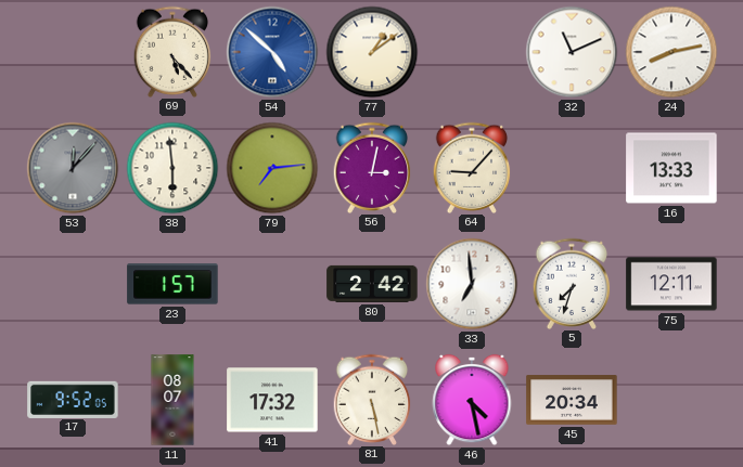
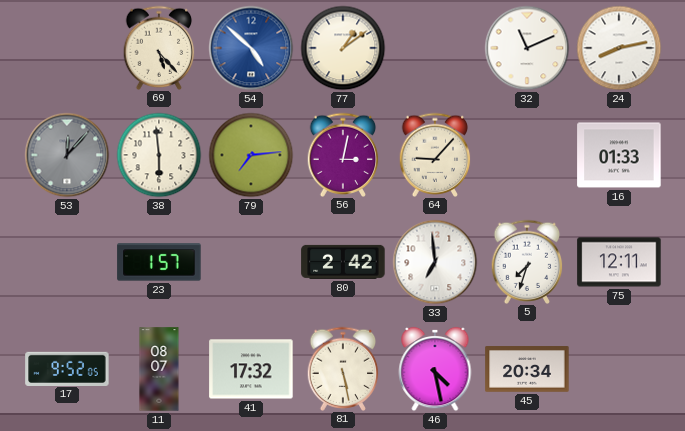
16: 13:33 -> 01:33
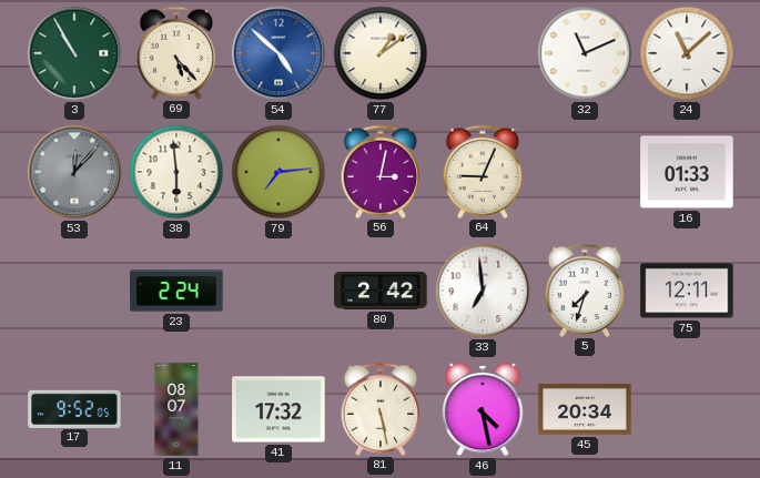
3: none -> 10:55
24: 8:13 -> 11:08
64: 9:07 -> 9:04
23: 1:57 -> 2:24
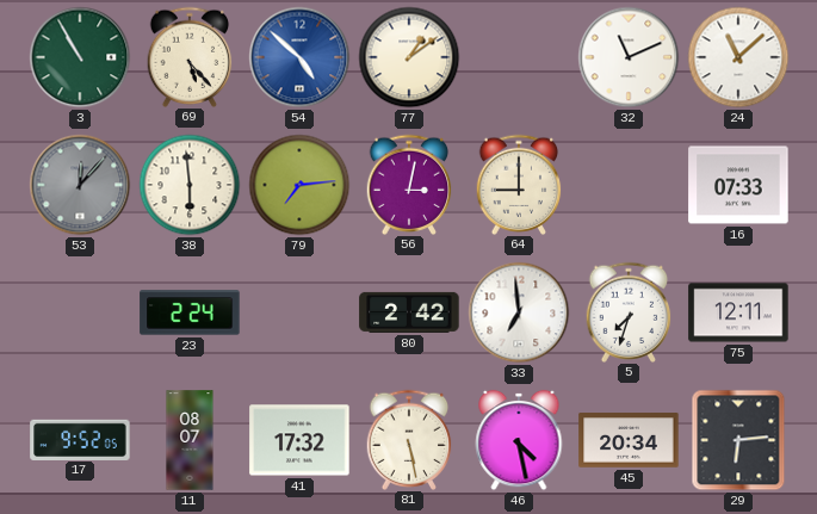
64: 9:04 -> 9:00
16: 01:33 -> 07:33
29: none -> 6:14
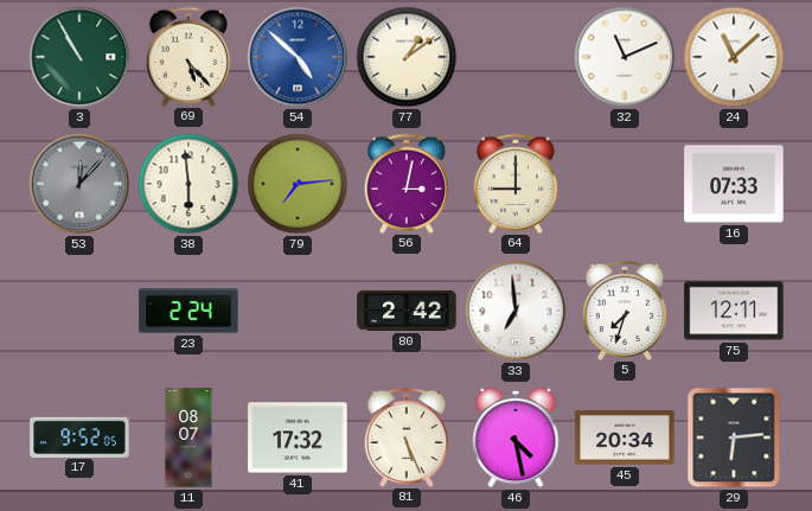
81: 5:28 -> 5:26
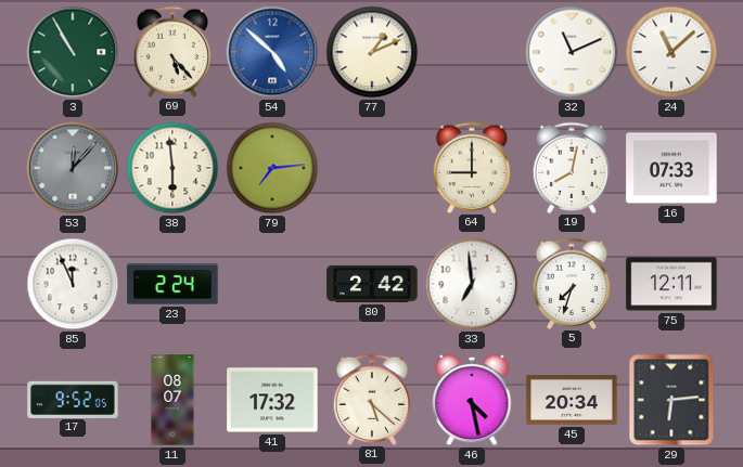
77: 1:09 -> 1:11
56: 3:02 -> none
19: none -> 8:02
85: none -> 11:56
81: 5:26 -> 5:22
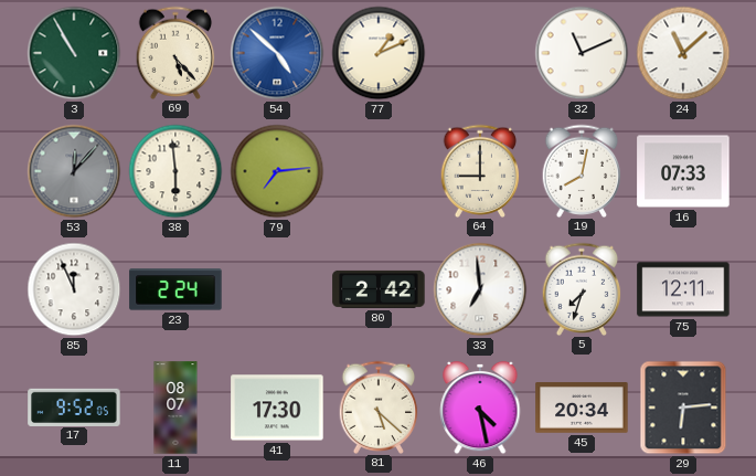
41: 17:32 -> 17:30
